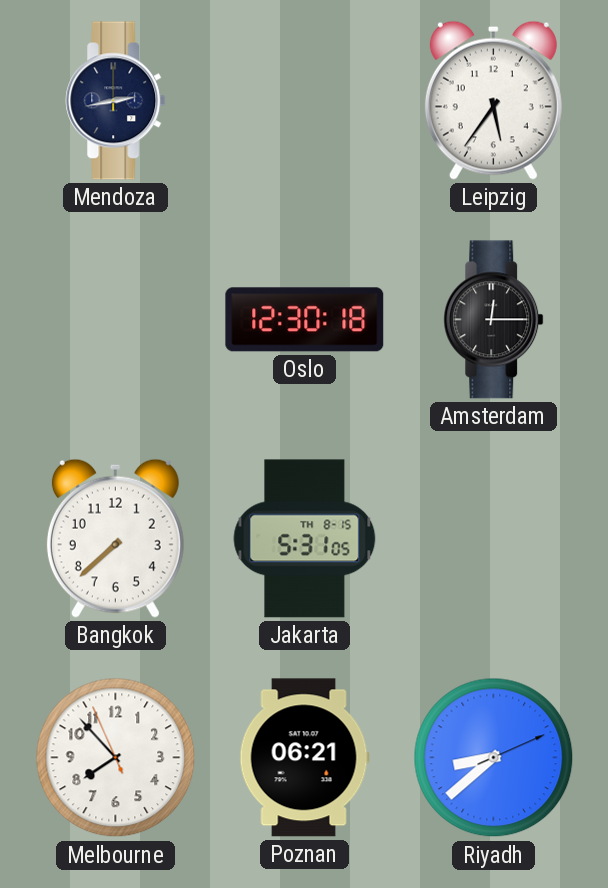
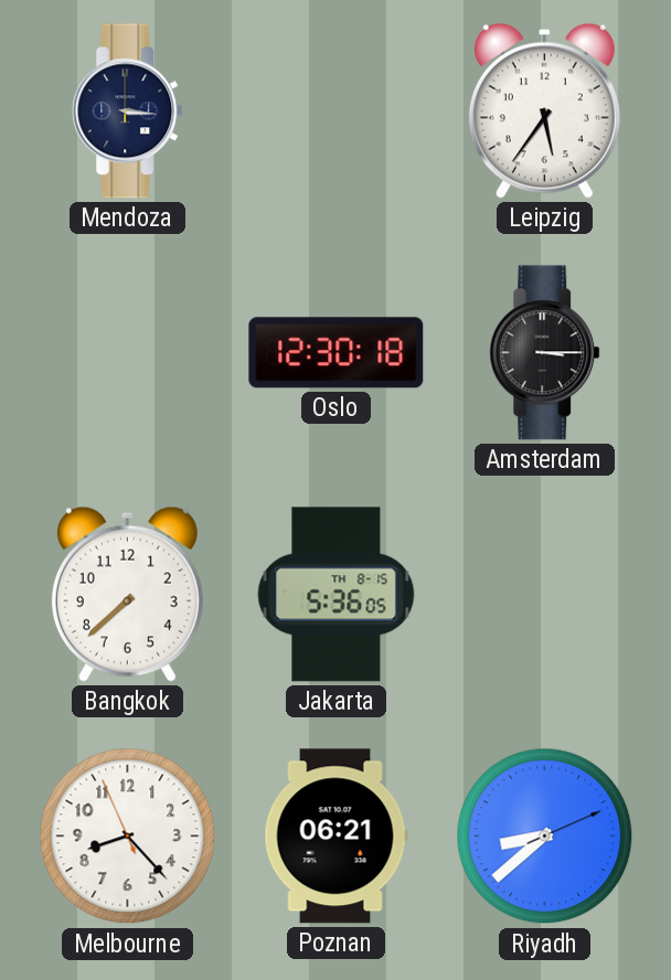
Mendoza: 2:43 -> 3:16
Amsterdam: 12:15 -> 3:15
Jakarta: 5:31 -> 5:36
Melbourne: 7:52 -> 8:22
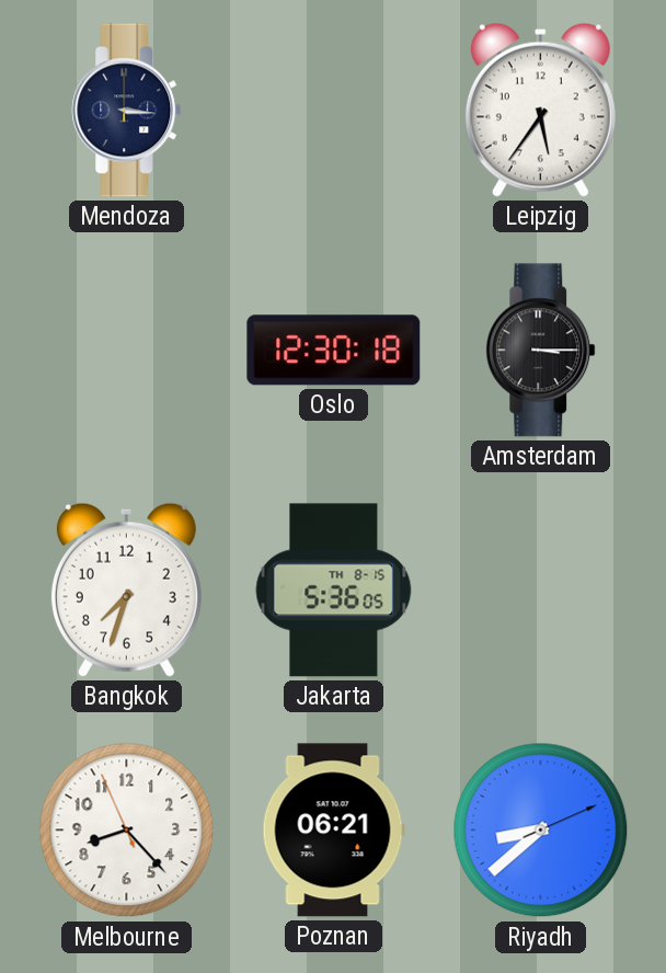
Bangkok: 7:38 -> 7:33
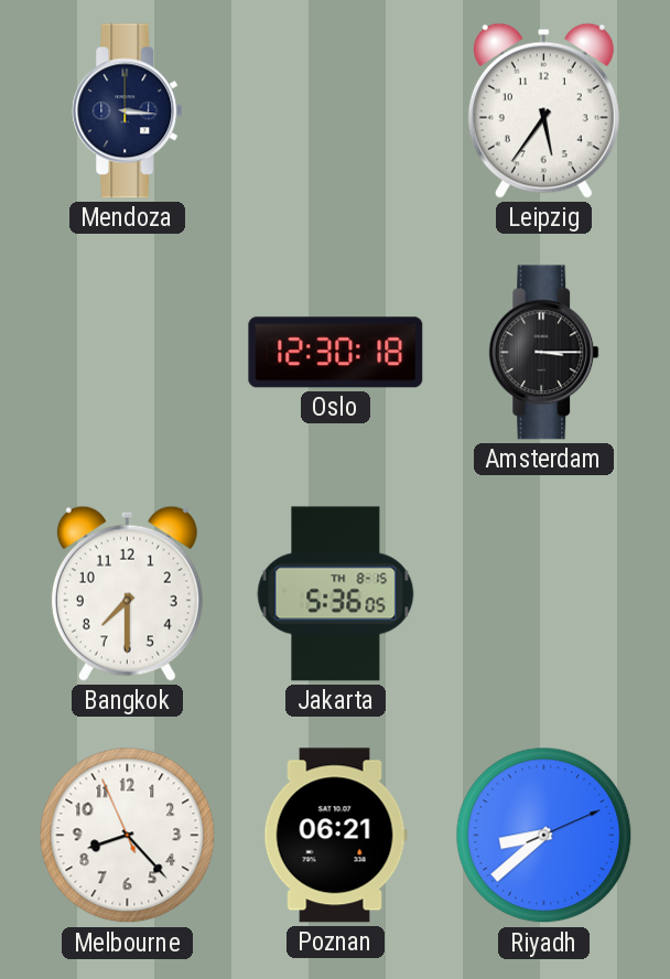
Bangkok: 7:33 -> 7:30
